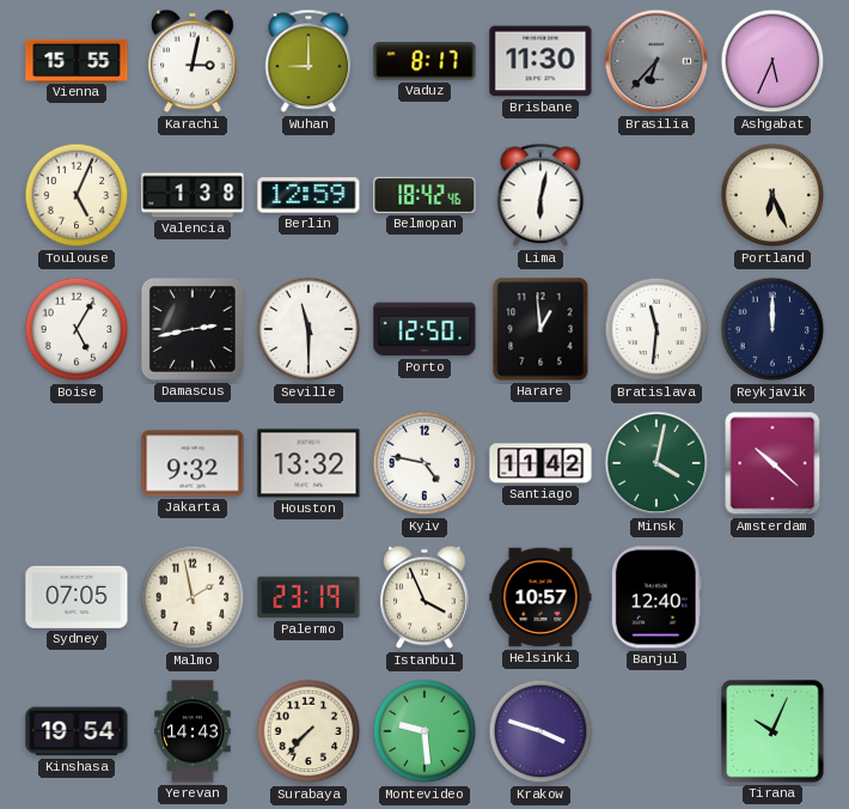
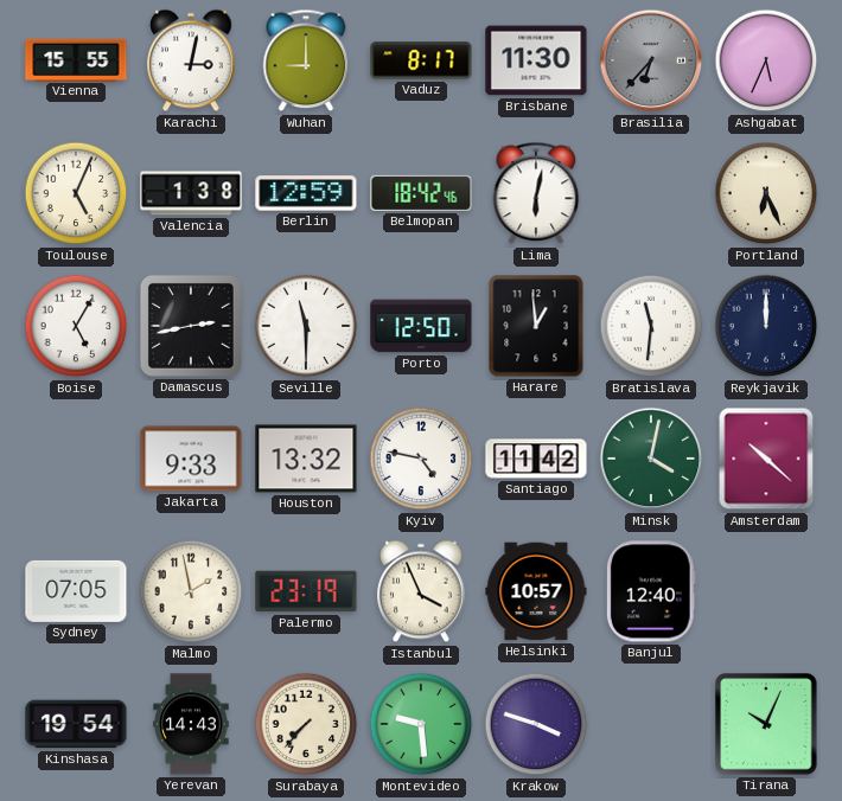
Jakarta: 9:32 -> 9:33
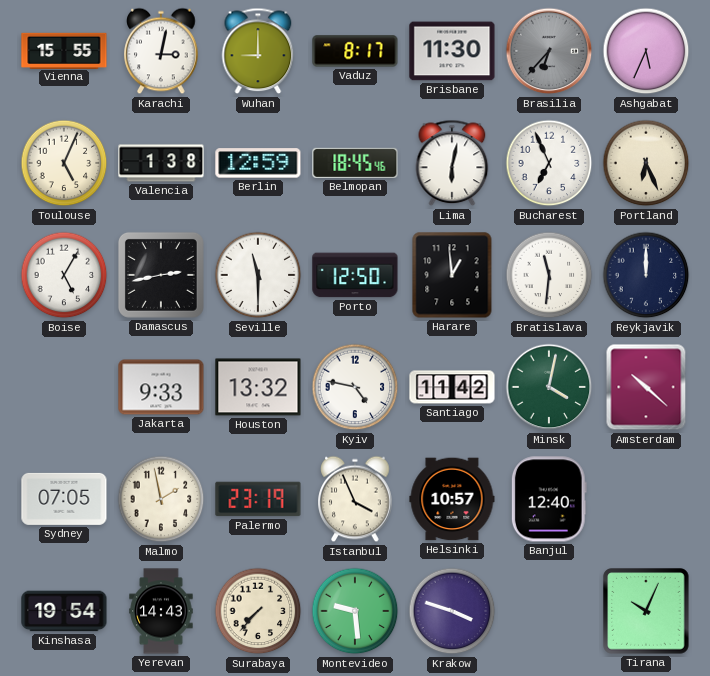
Belmopan: 18:42 -> 18:45
Bucharest: none -> 6:56
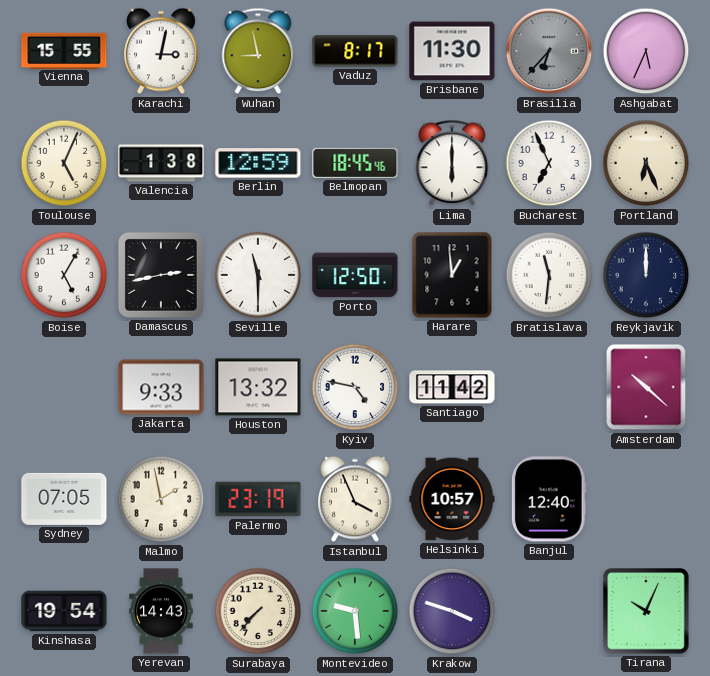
Wuhan: 9:00 -> 8:58
Lima: 6:02 -> 6:00
Minsk: 4:02 -> none
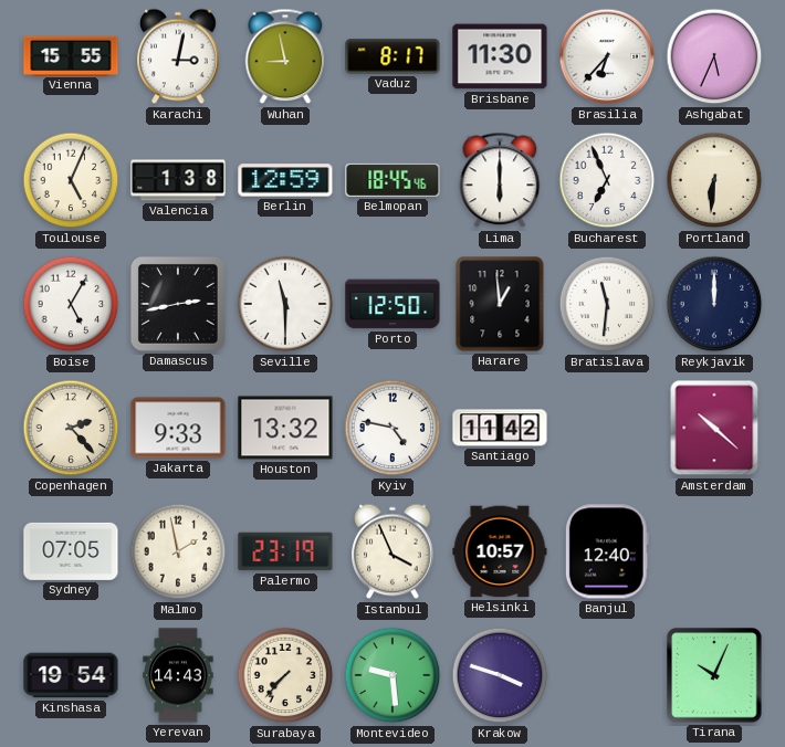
Brasilia dial: grey -> white
Portland: 6:26 -> 6:31
Copenhagen: none -> 2:23
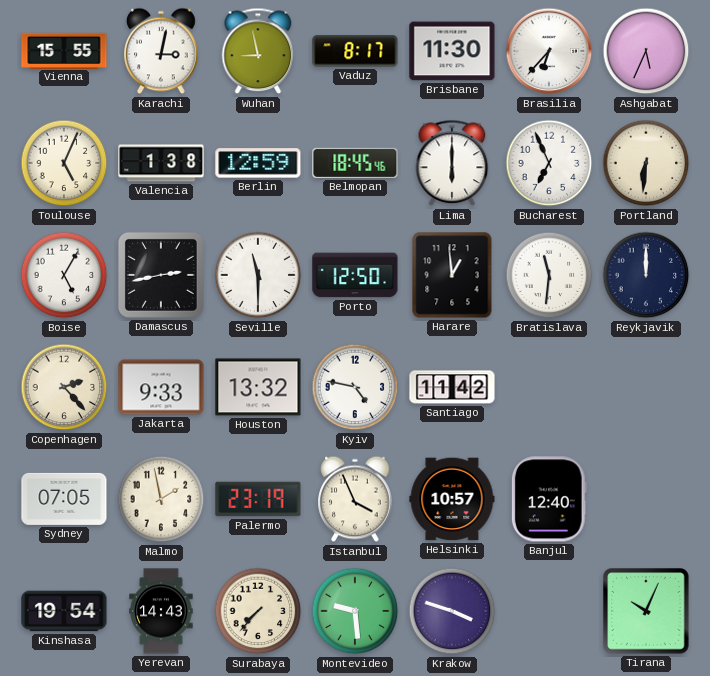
Amsterdam: 10:22 -> none
